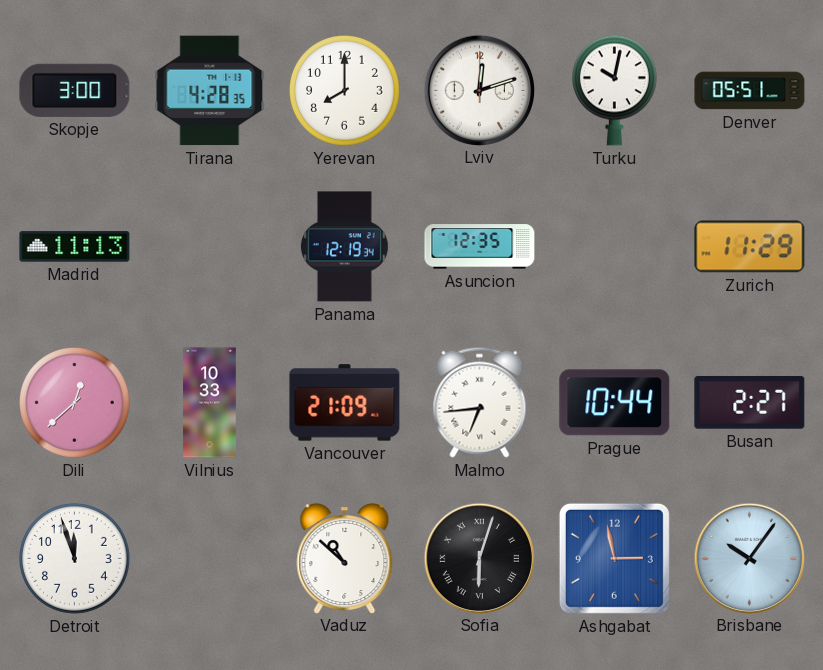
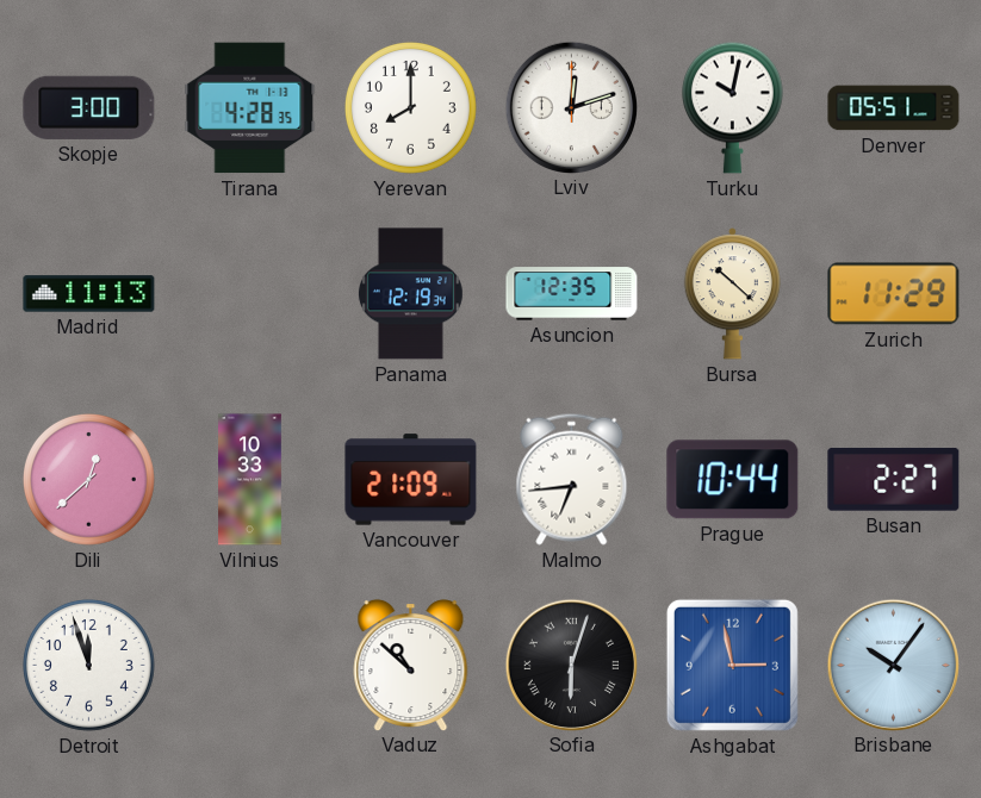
Bursa: none -> 10:22
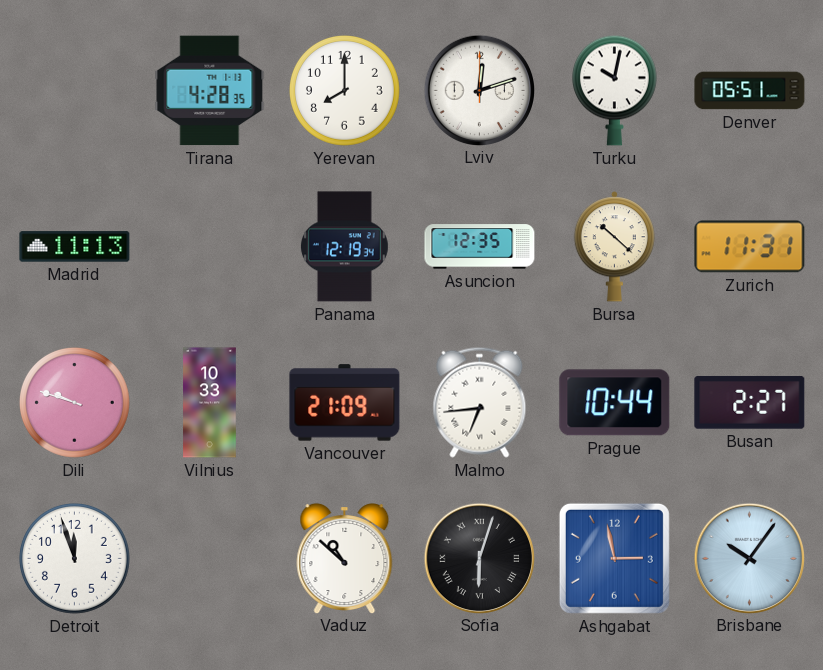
Skopje: 3:00 -> none
Zurich: 11:29 -> 11:31
Dili: 12:38 -> 9:48
